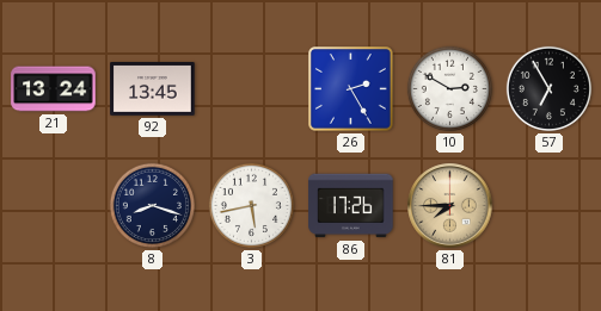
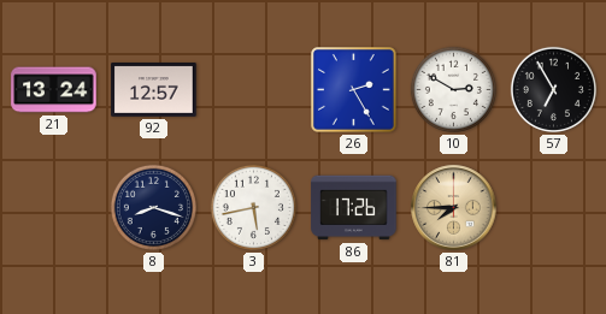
92: 13:45 -> 12:57
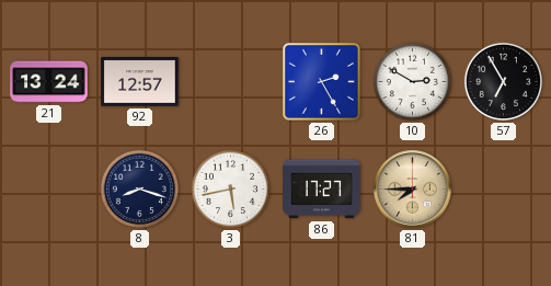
86: 17:26 -> 17:27
